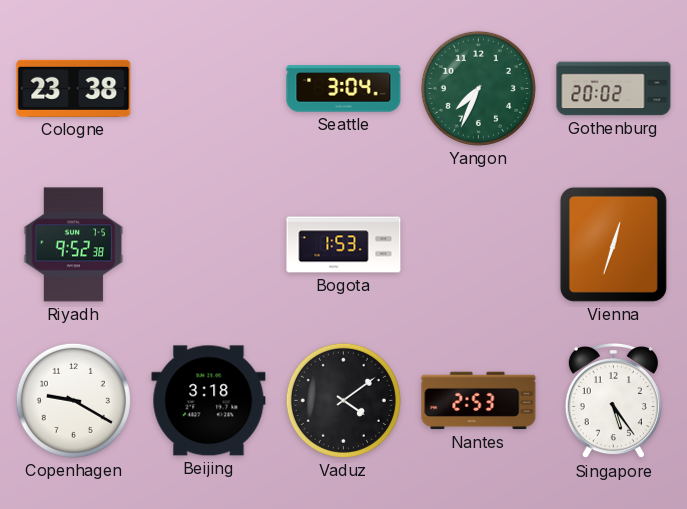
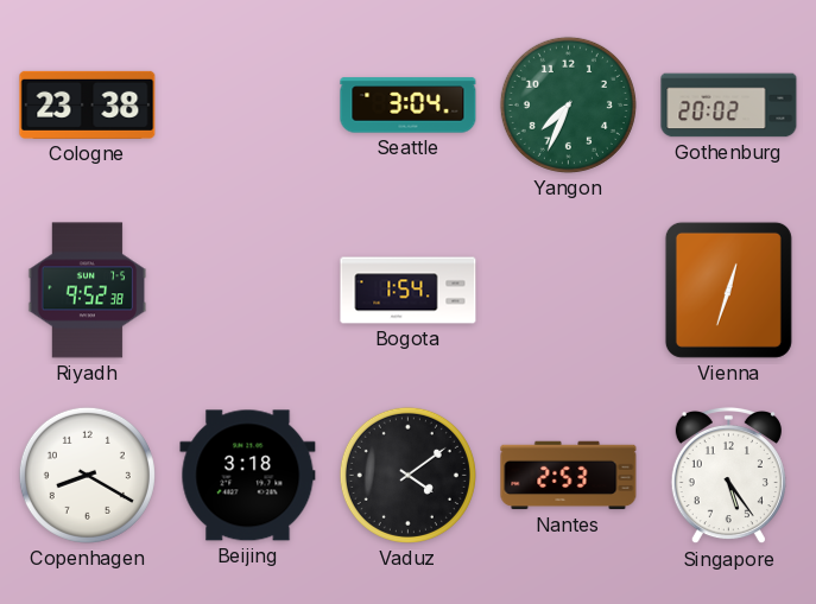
Bogota: 1:53 -> 1:54
Copenhagen: 9:20 -> 8:20
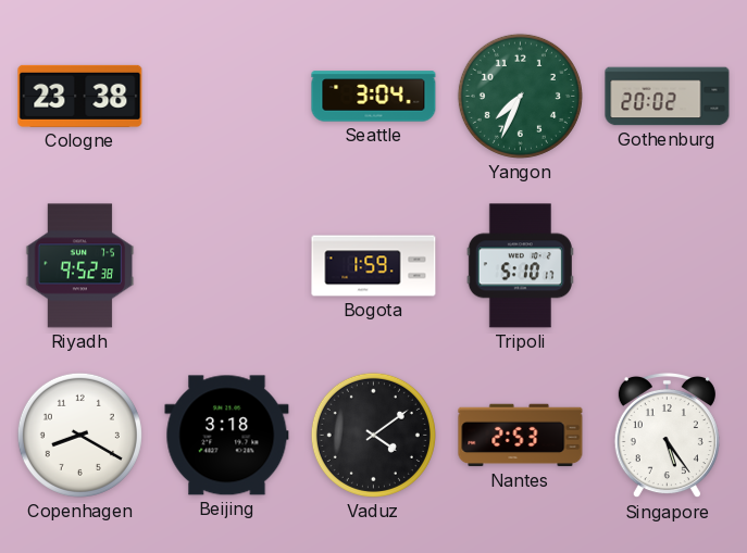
Bogota: 1:54 -> 1:59
Tripoli: none -> 5:10
Vienna: 12:33 -> none
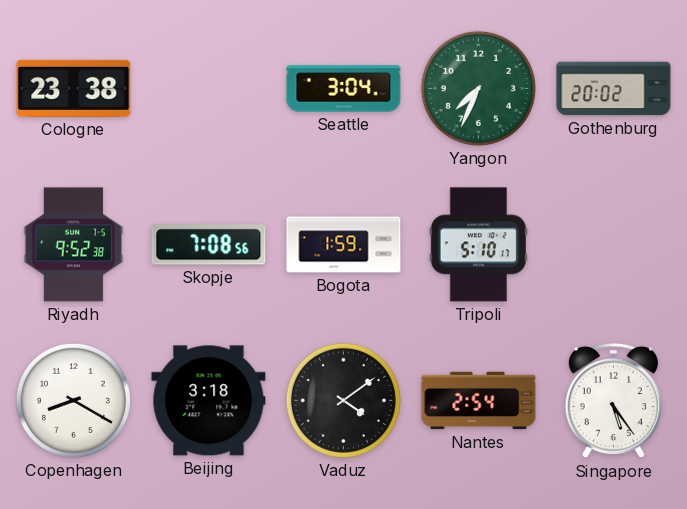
Skopje: none -> 7:08
Nantes: 2:53 -> 2:54
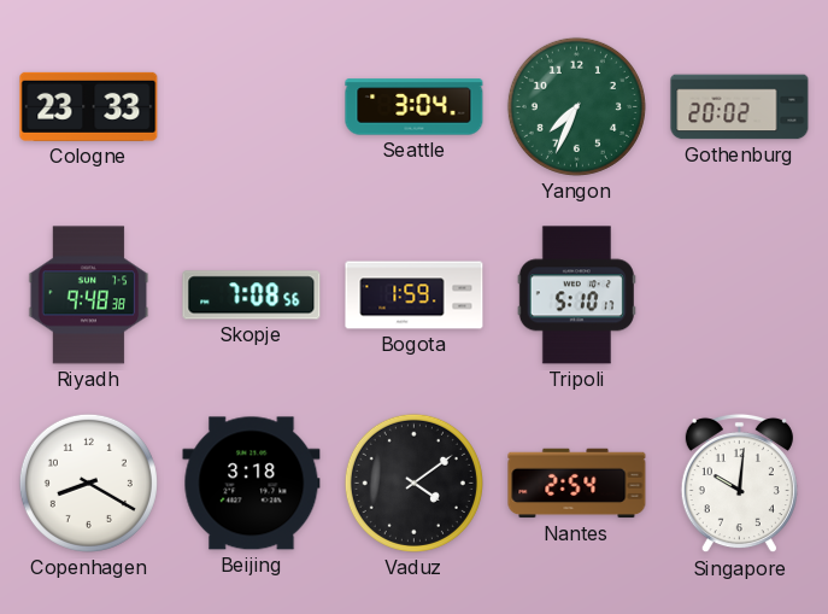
Cologne: 23:38 -> 23:33
Riyadh: 9:52 -> 9:48
Singapore: 5:24 -> 10:01
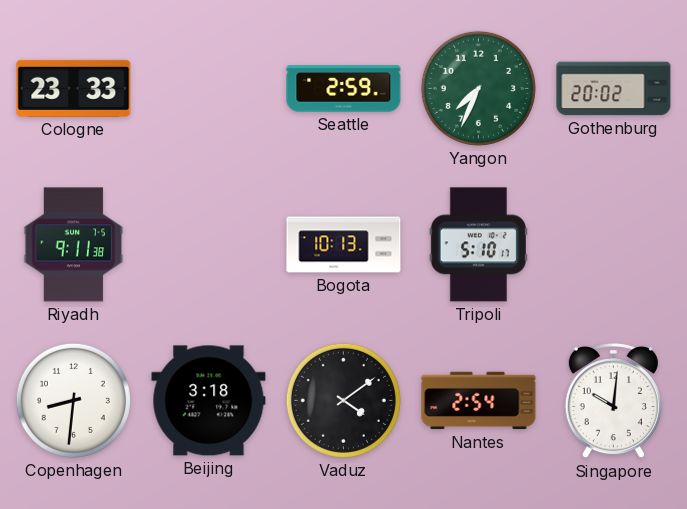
Seattle: 3:04 -> 2:59
Riyadh: 9:48 -> 9:11
Skopje: 7:08 -> none
Bogota: 1:59 -> 10:13
Copenhagen: 8:20 -> 8:31
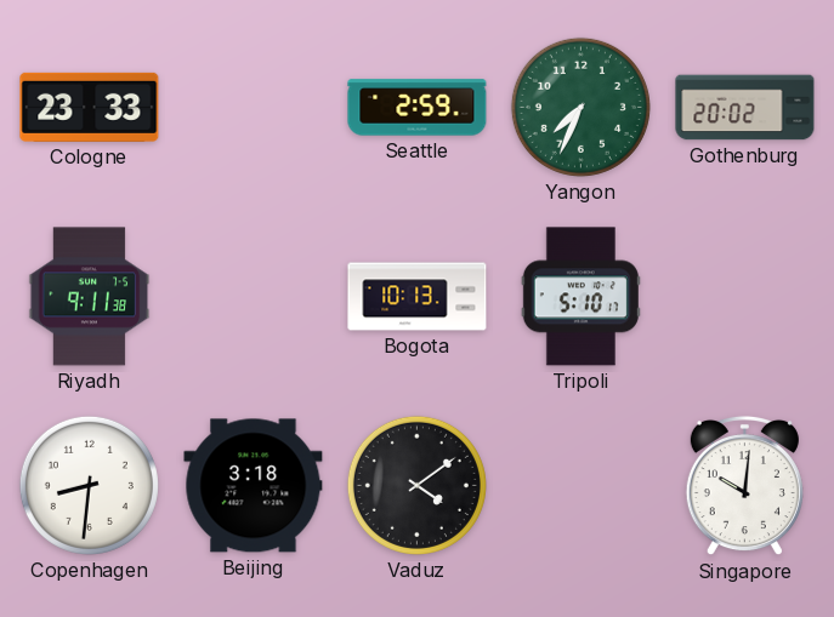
Nantes: 2:54 -> none
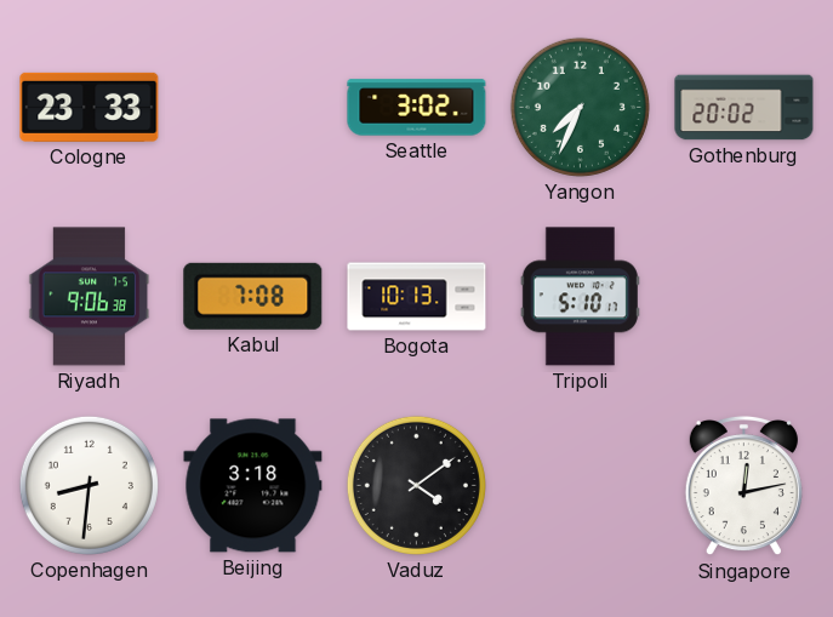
Seattle: 2:59 -> 3:02
Riyadh: 9:11 -> 9:06
Kabul: none -> 7:08
Singapore: 10:01 -> 12:13
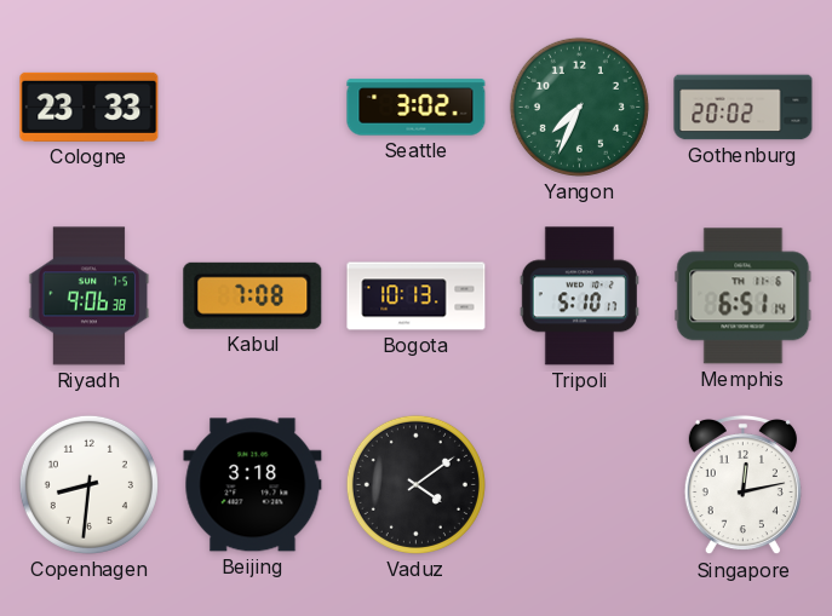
Memphis: none -> 6:51
